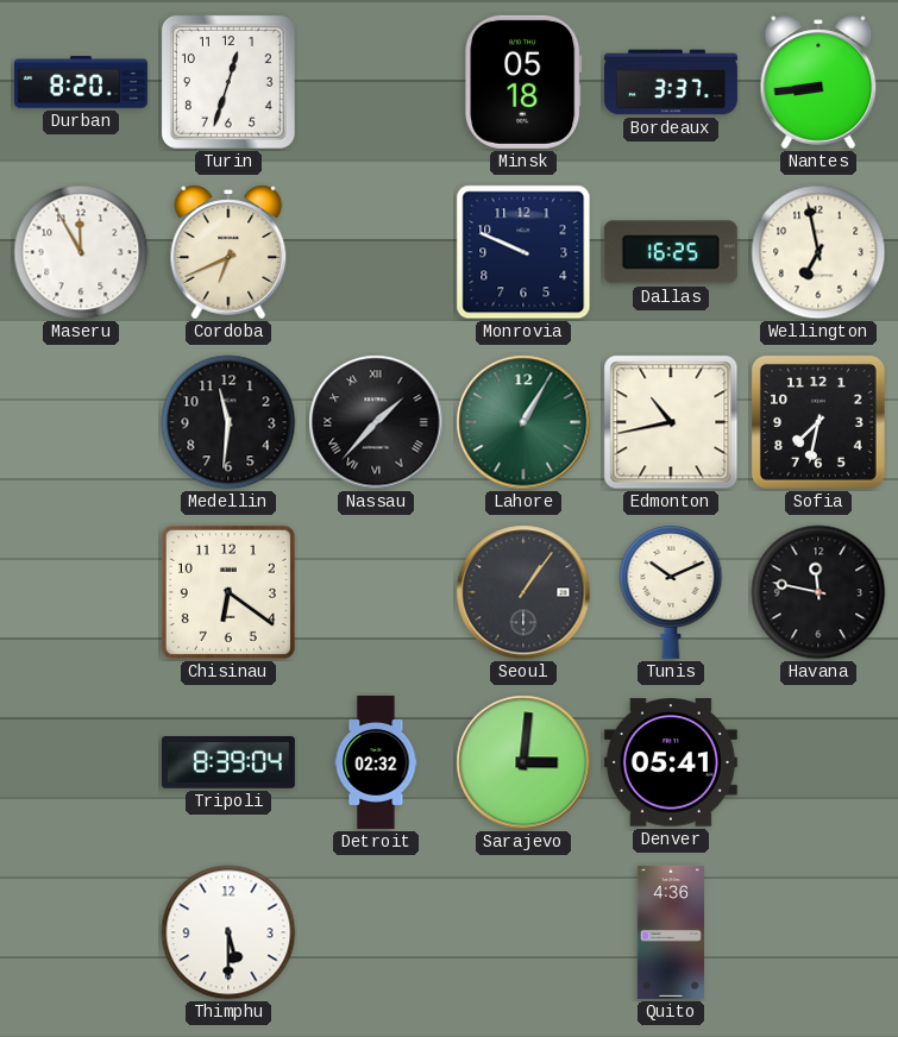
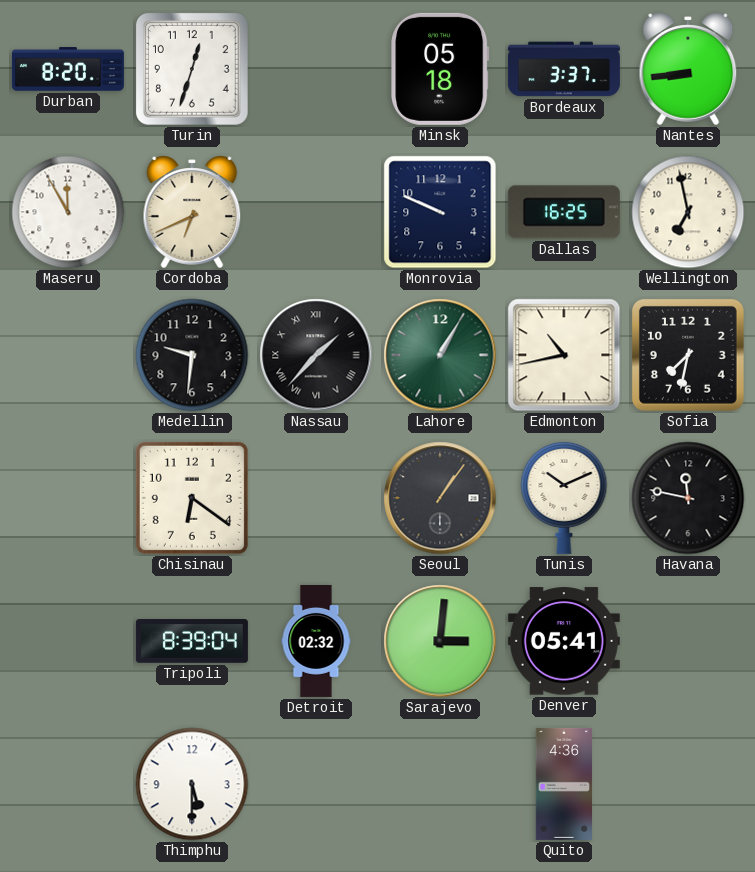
Medellin: 11:31 -> 9:31
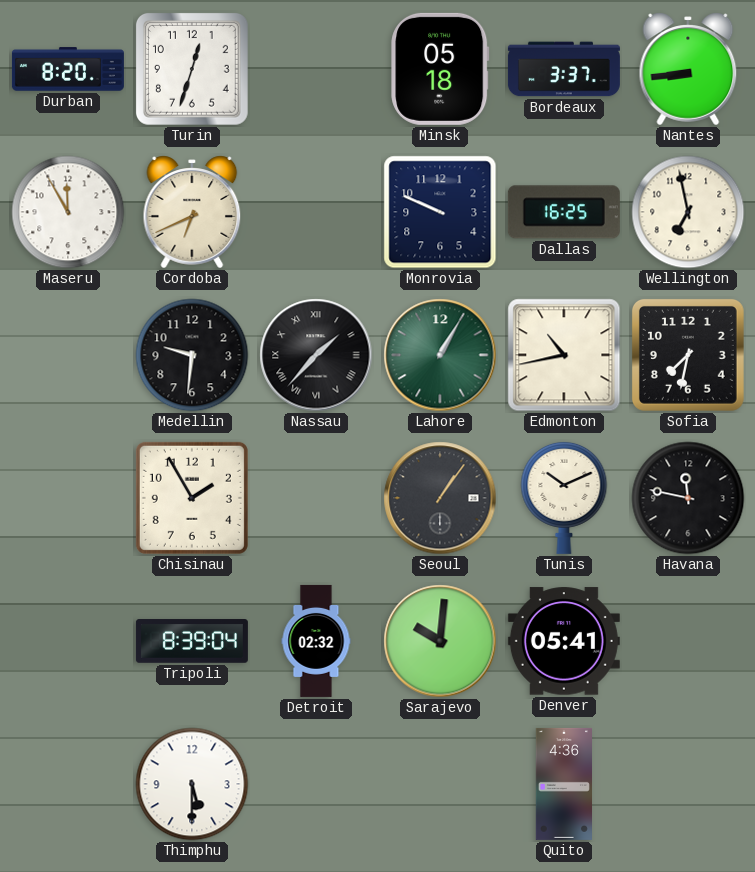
Chisinau: 6:21 -> 1:55
Sarajevo: 3:01 -> 10:01
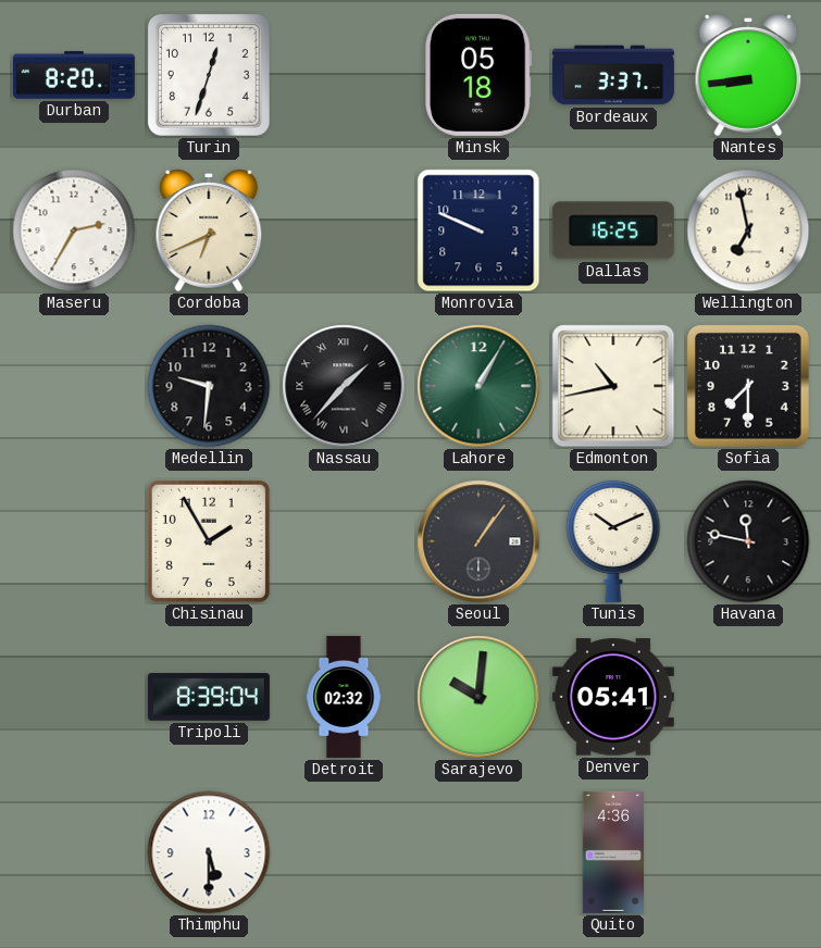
Maseru: 11:55 -> 2:35
Sofia: 7:32 -> 7:30
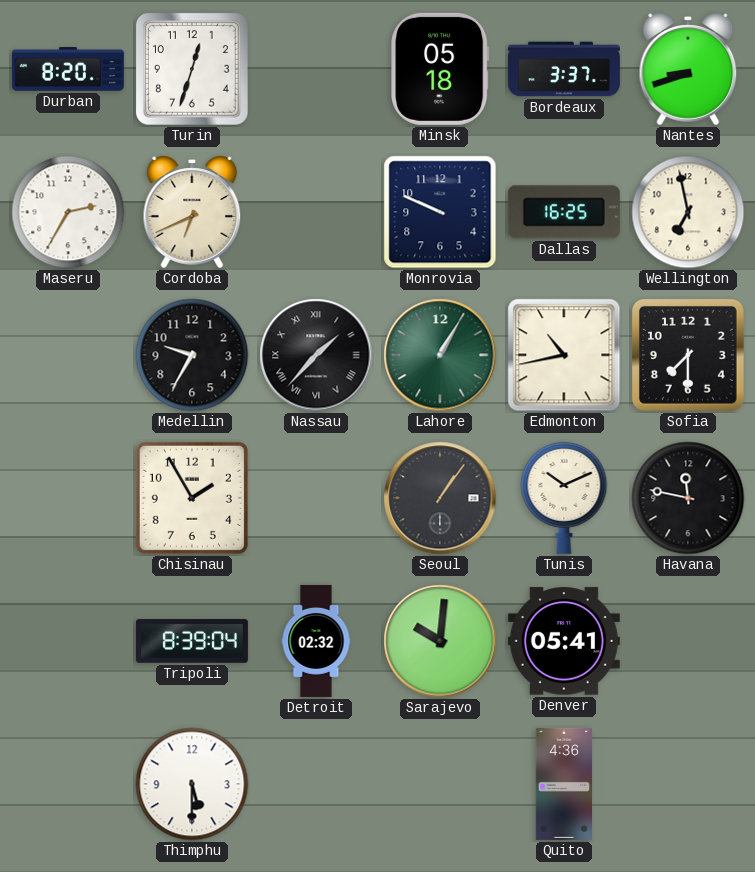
Nantes: 8:44 -> 8:42
Medellin: 9:31 -> 9:35
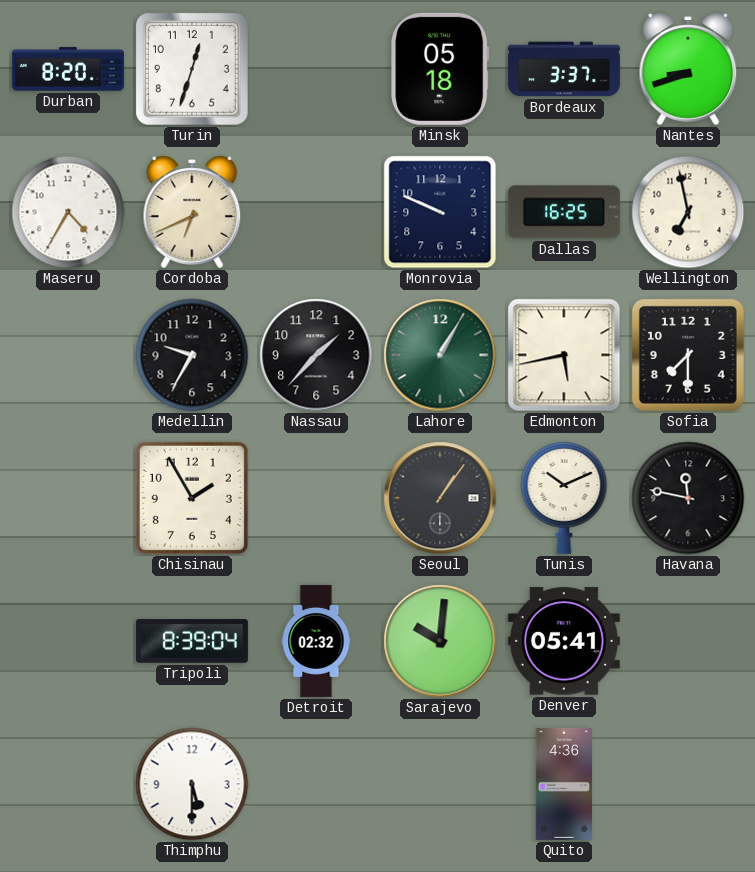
Maseru: 2:35 -> 4:35
Nassau numerals: Roman -> Arabic
Edmonton: 10:43 -> 5:43
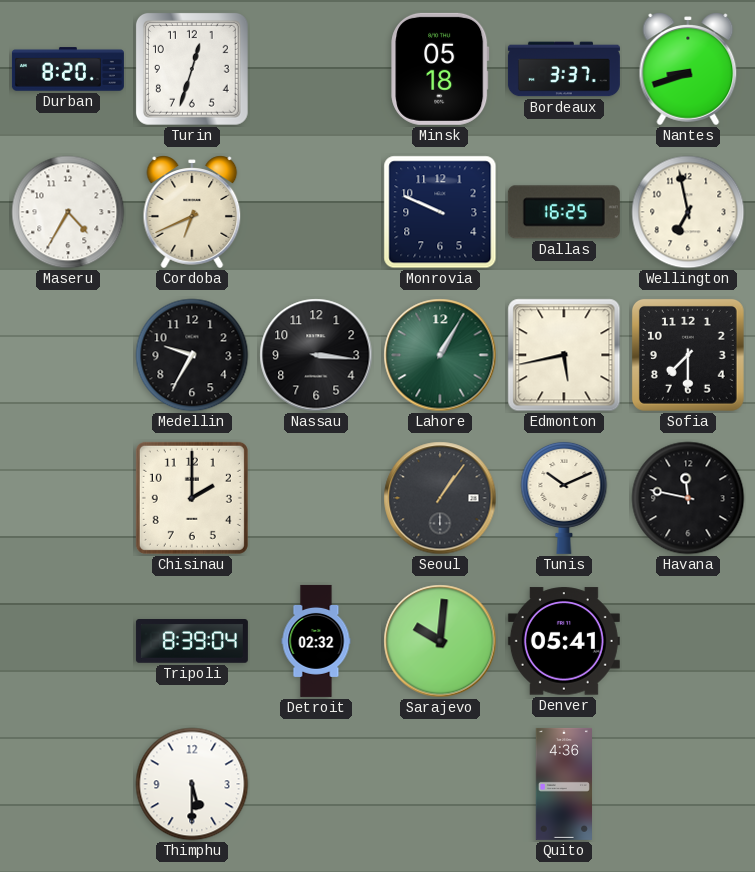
Nassau: 1:37 -> 3:16
Chisinau: 1:55 -> 2:00
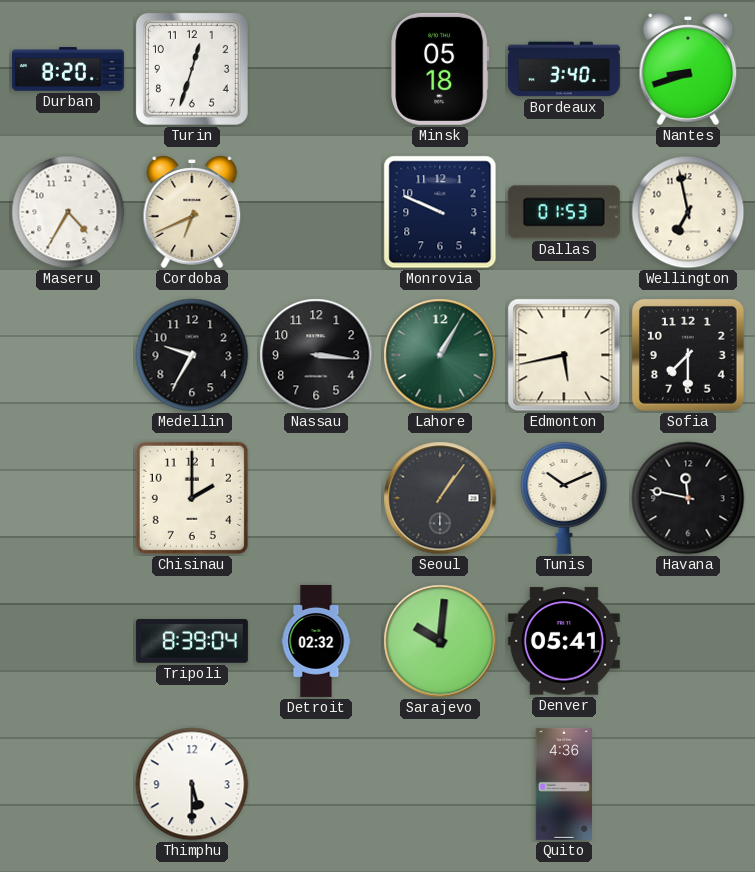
Bordeaux: 3:37 -> 3:40
Dallas: 16:25 -> 01:53
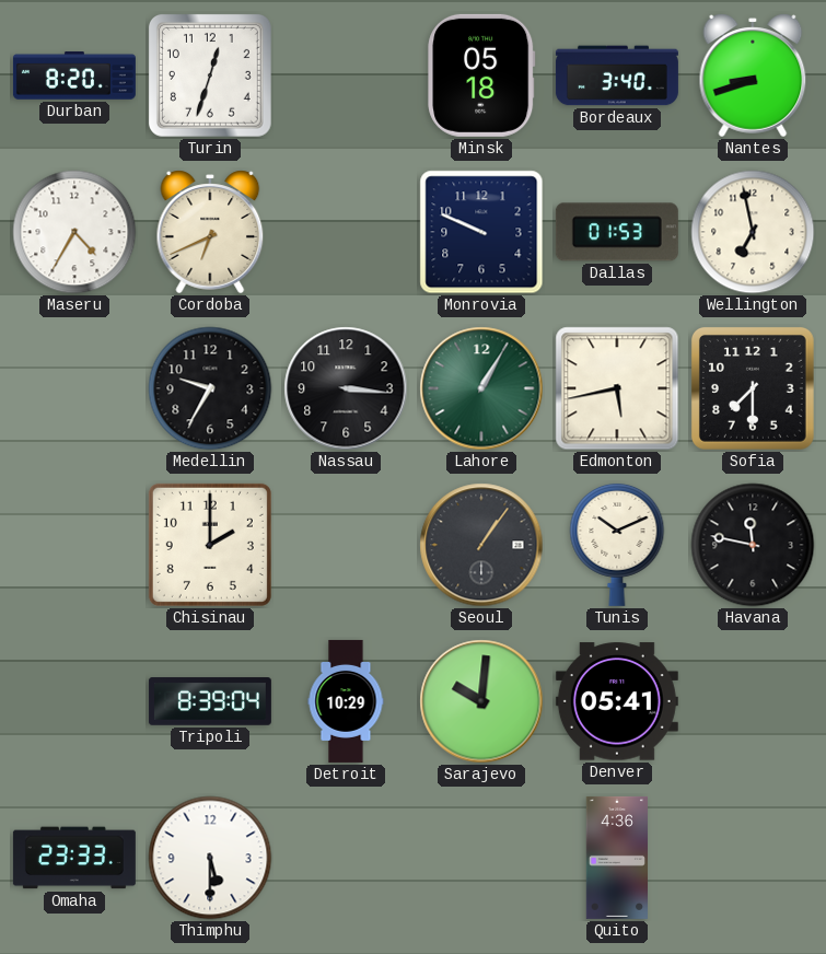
Detroit: 02:32 -> 10:29
Omaha: none -> 23:33
